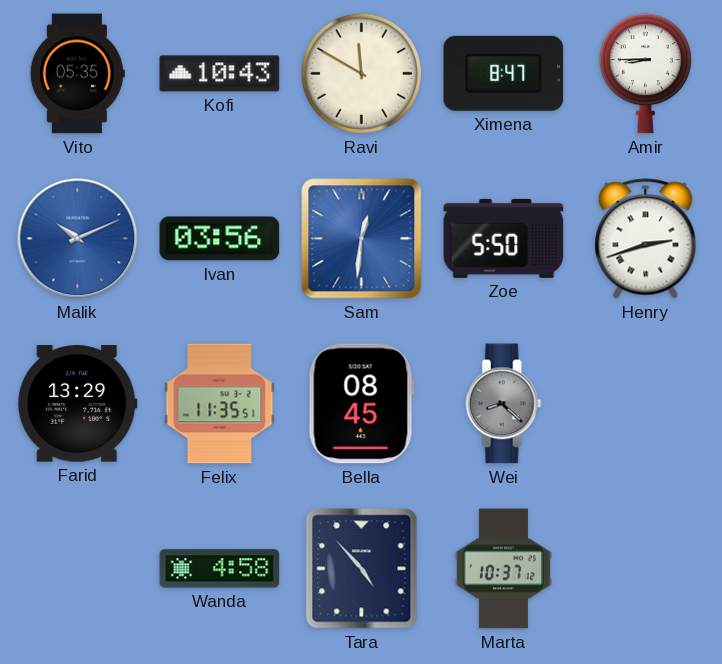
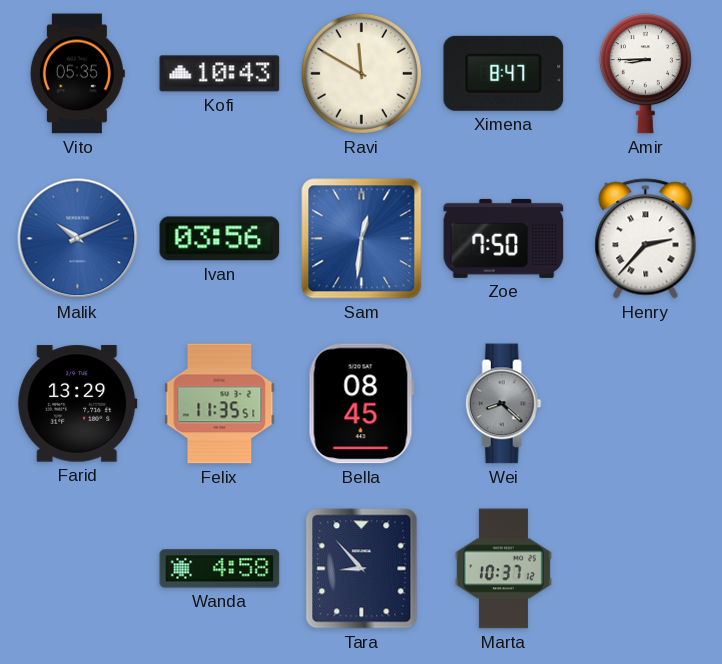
Zoe: 5:50 -> 7:50
Henry: 2:42 -> 2:37
Tara: 4:53 -> 8:53
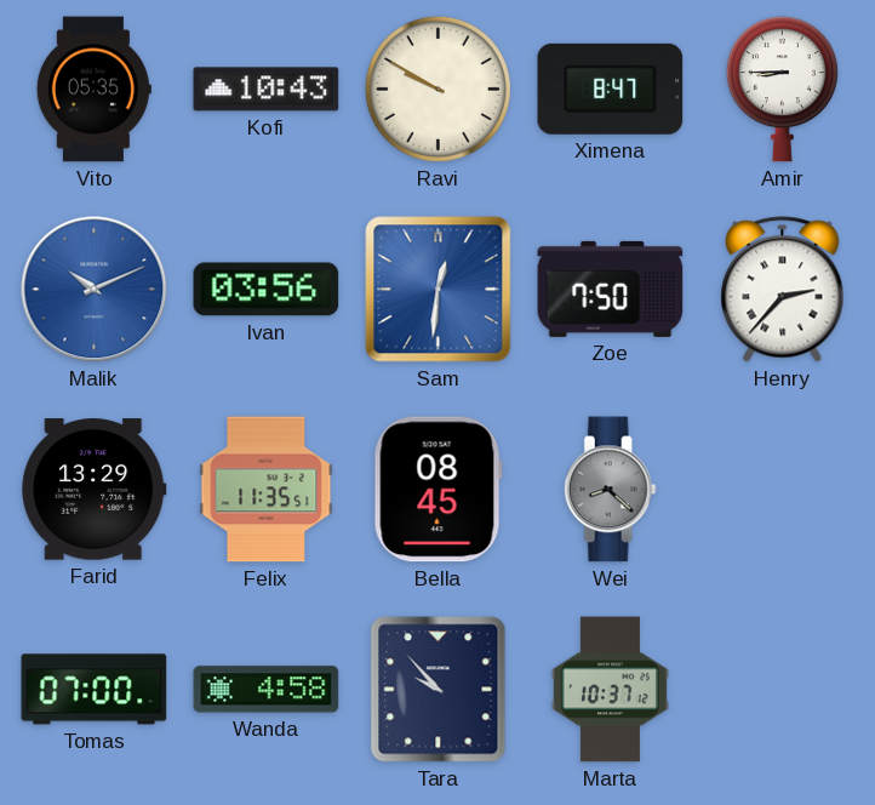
Ravi: 11:50 -> 9:50
Tomas: none -> 07:00
Tara: 8:53 -> 9:53
